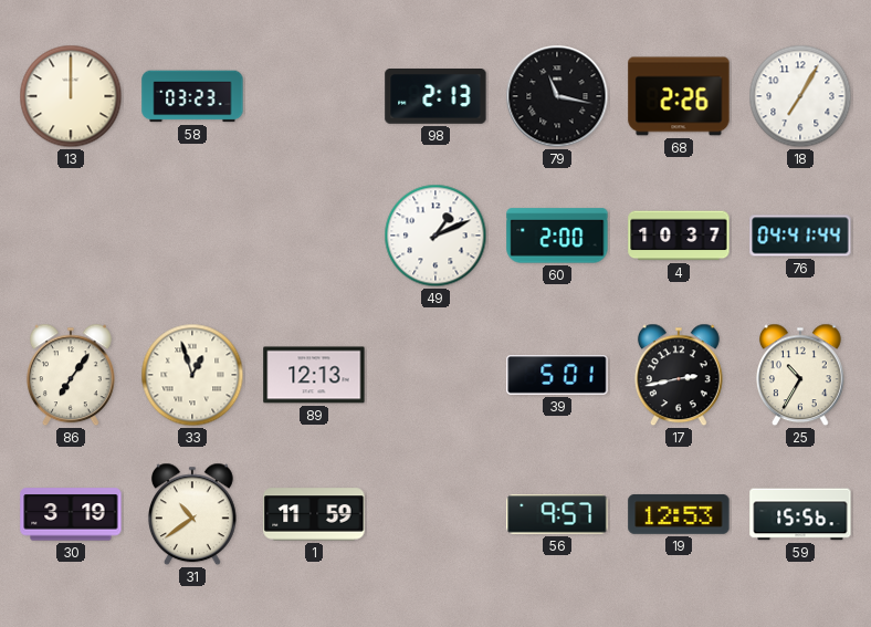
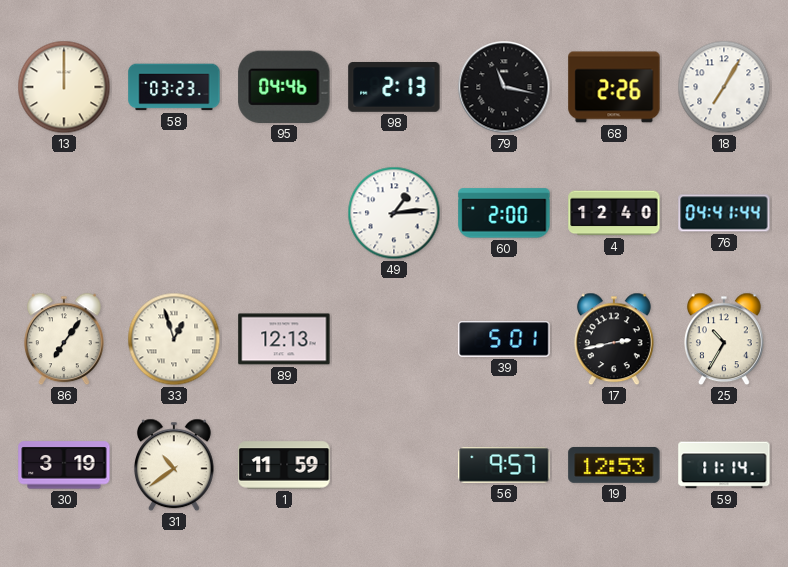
95: none -> 04:46
49: 1:11 -> 1:14
4: 10:37 -> 12:40
59: 15:56 -> 11:14
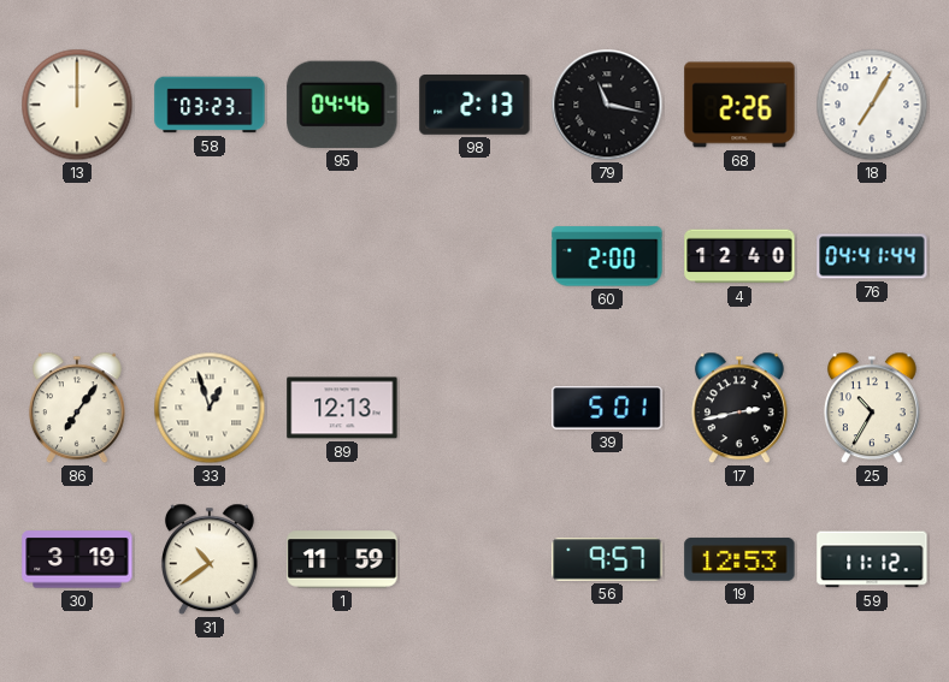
49: 1:14 -> none
59: 11:14 -> 11:12
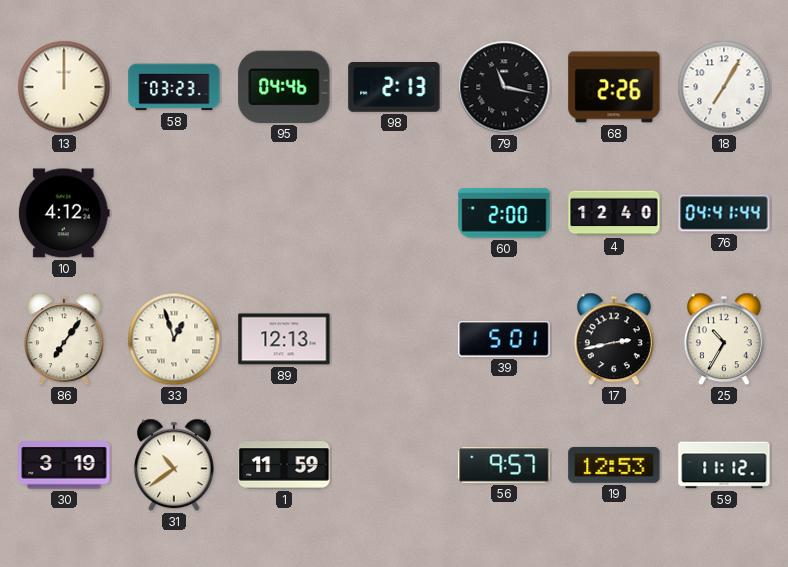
10: none -> 4:12
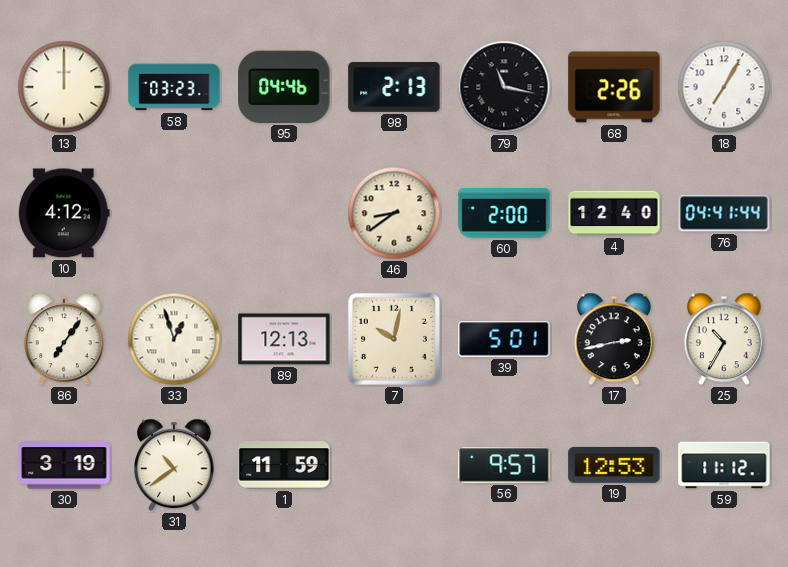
46: none -> 8:39
7: none -> 10:02
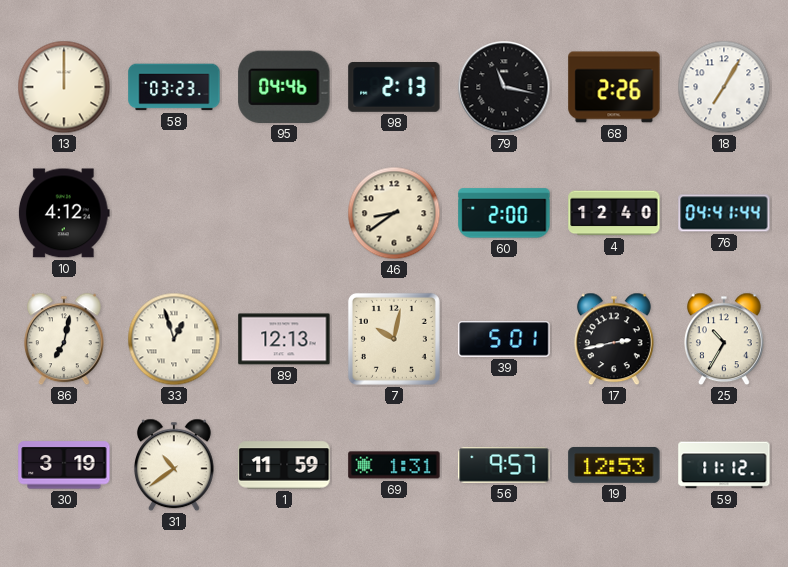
86: 7:06 -> 7:02
69: none -> 1:31
